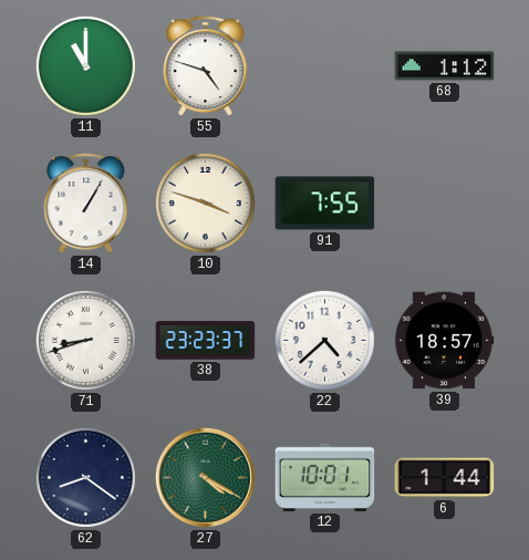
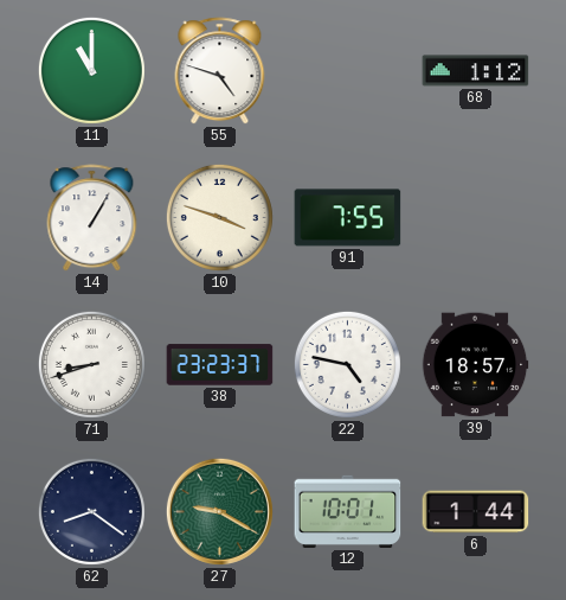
22: 4:38 -> 4:47
27: 4:20 -> 9:20
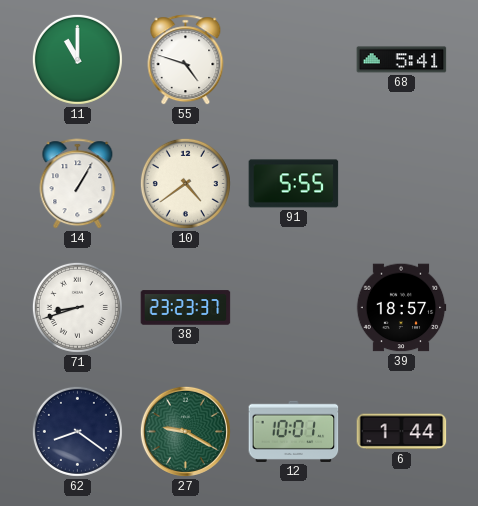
68: 1:12 -> 5:41
10: 3:48 -> 4:39
91: 7:55 -> 5:55
22: 4:47 -> none
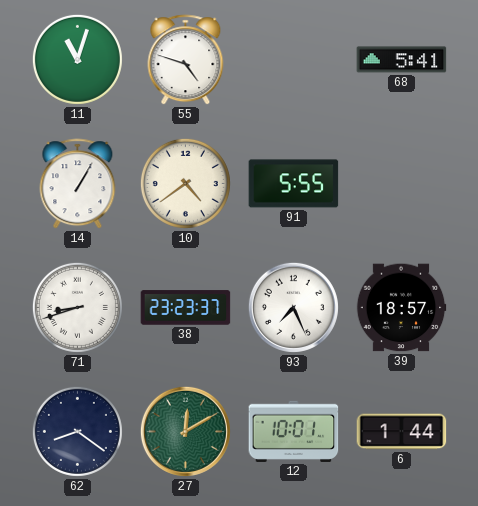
11: 11:00 -> 11:03
93: none -> 7:26
27: 9:20 -> 12:10
